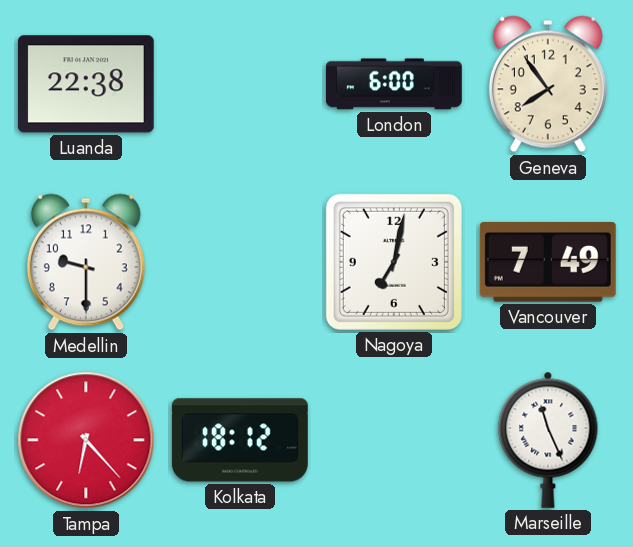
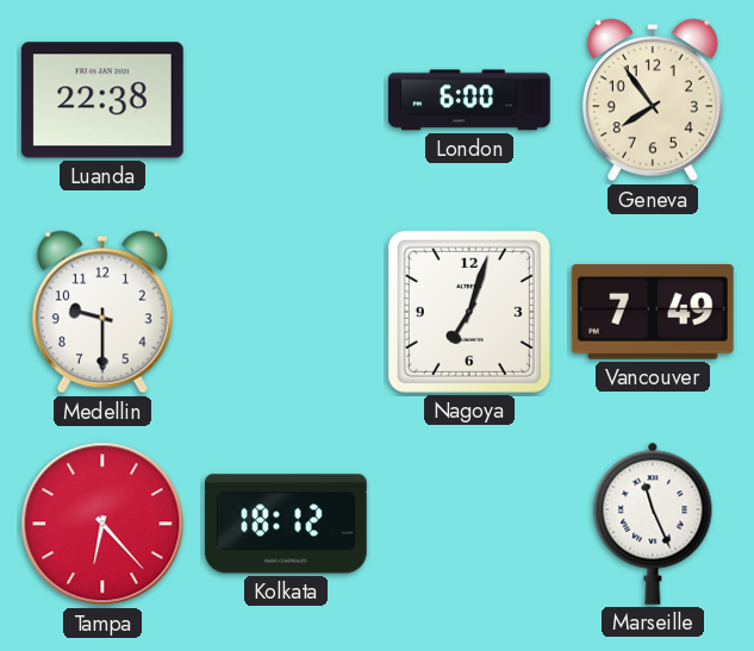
Nagoya: 7:02 -> 7:03
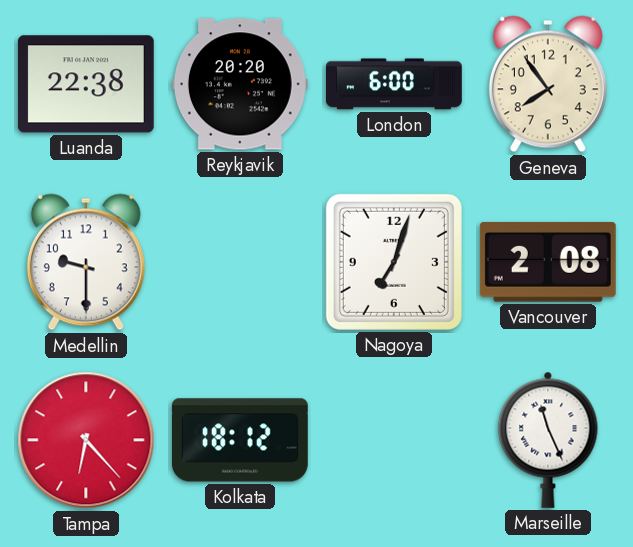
Reykjavik: none -> 20:20
Vancouver: 7:49 -> 2:08
